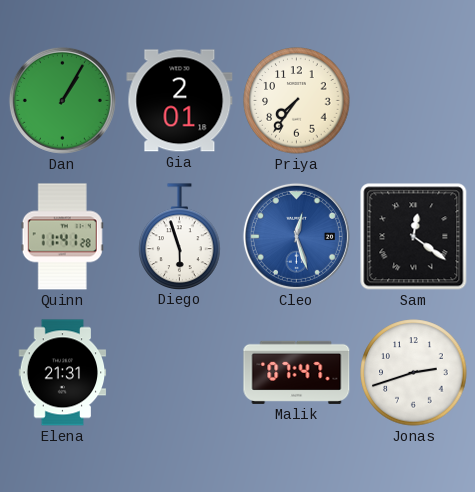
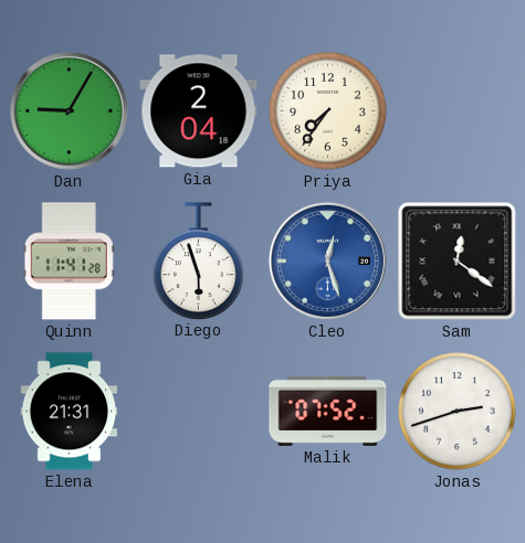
Dan: 1:05 -> 9:05
Gia: 2:01 -> 2:04
Malik: 07:47 -> 07:52
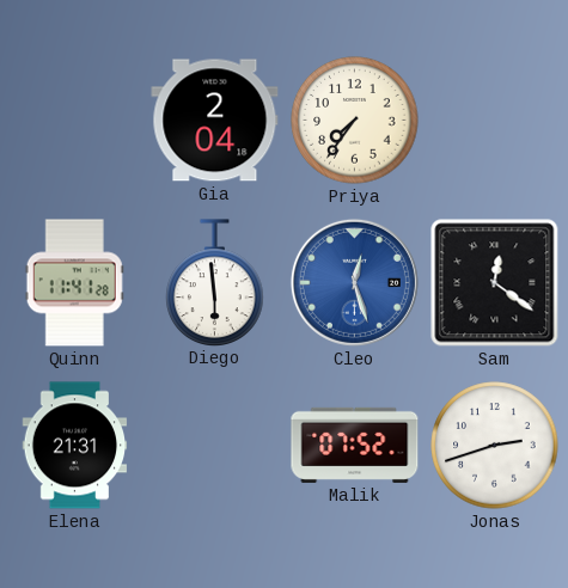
Dan: 9:05 -> none
Diego: 5:57 -> 5:59
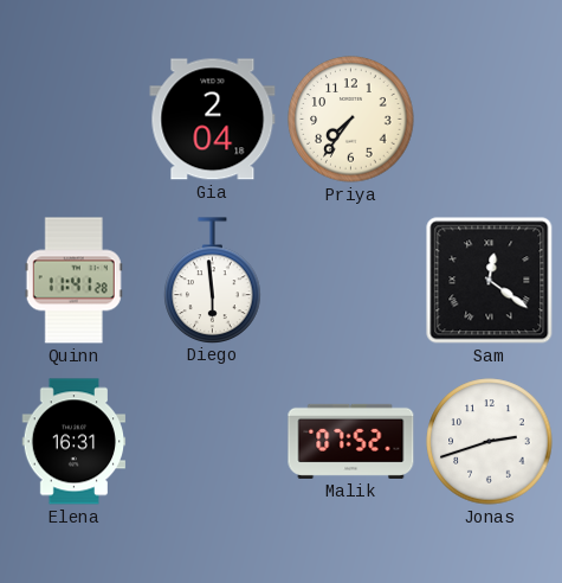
Cleo: 12:27 -> none
Elena: 21:31 -> 16:31
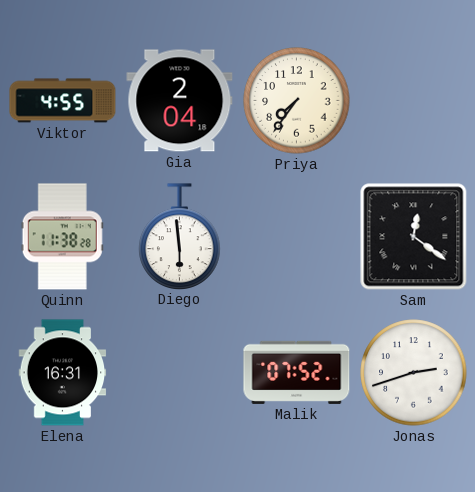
Viktor: none -> 4:55
Quinn: 11:41 -> 11:38
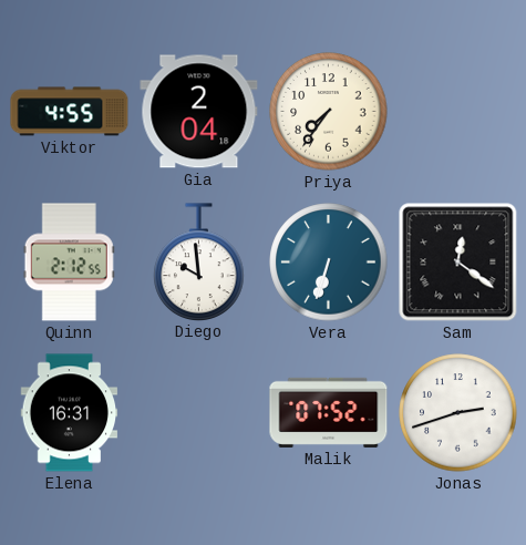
Quinn: 11:38 -> 2:12
Diego: 5:59 -> 9:59
Vera: none -> 6:33
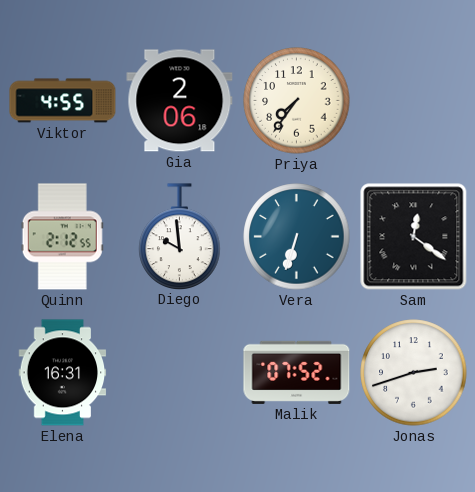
Gia: 2:04 -> 2:06
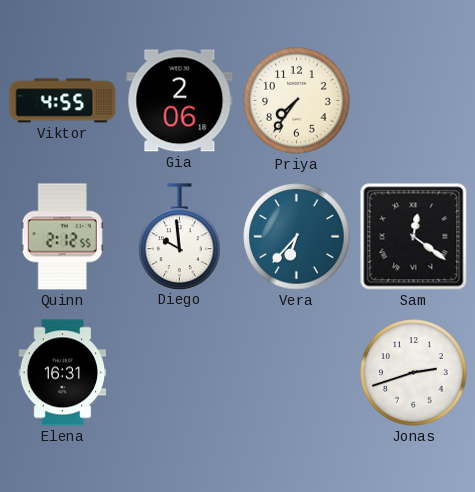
Vera: 6:33 -> 6:37
Malik: 07:52 -> none
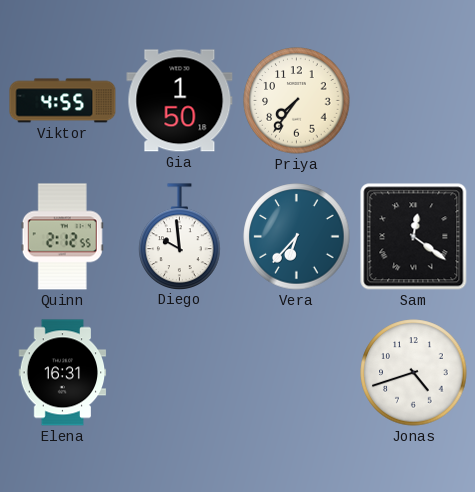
Gia: 2:06 -> 1:50
Jonas: 2:42 -> 4:42
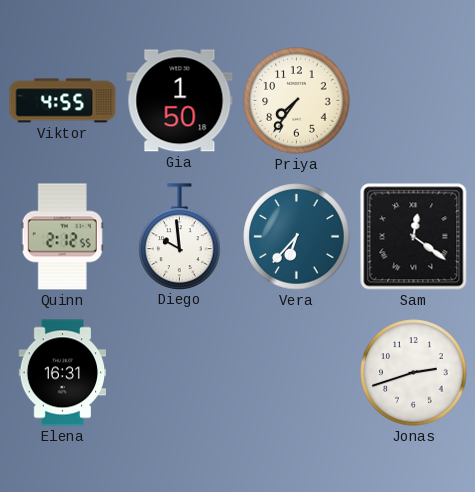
Jonas: 4:42 -> 2:42
